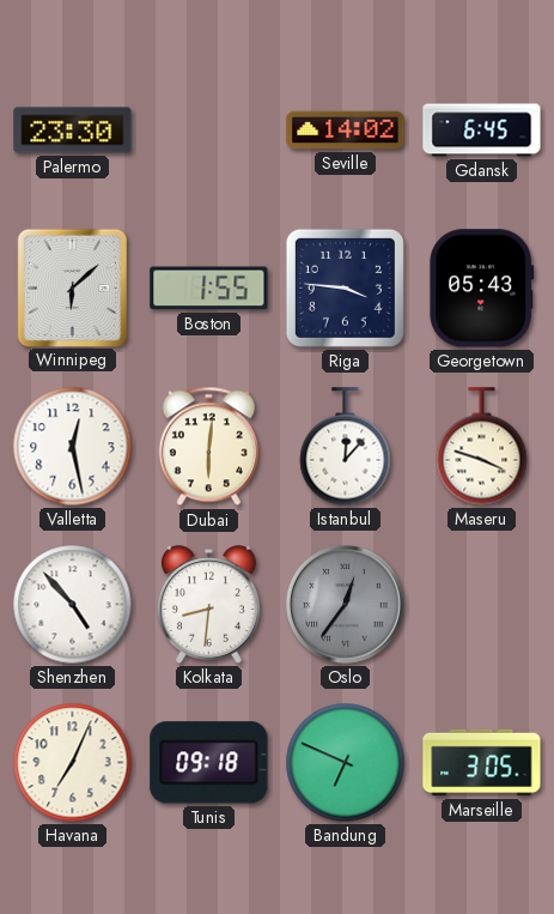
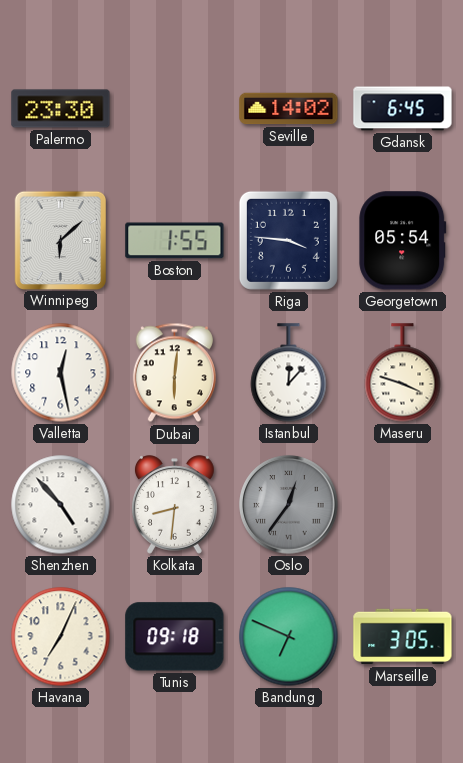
Georgetown: 05:43 -> 05:54
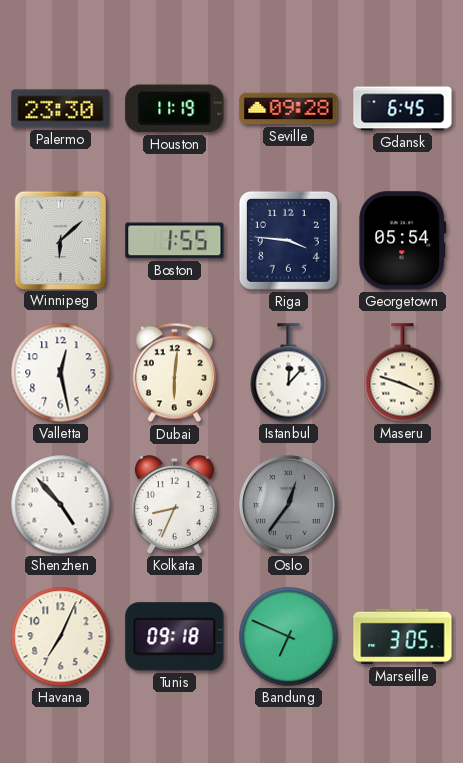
Houston: none -> 11:19
Seville: 14:02 -> 09:28
Kolkata: 8:31 -> 8:34
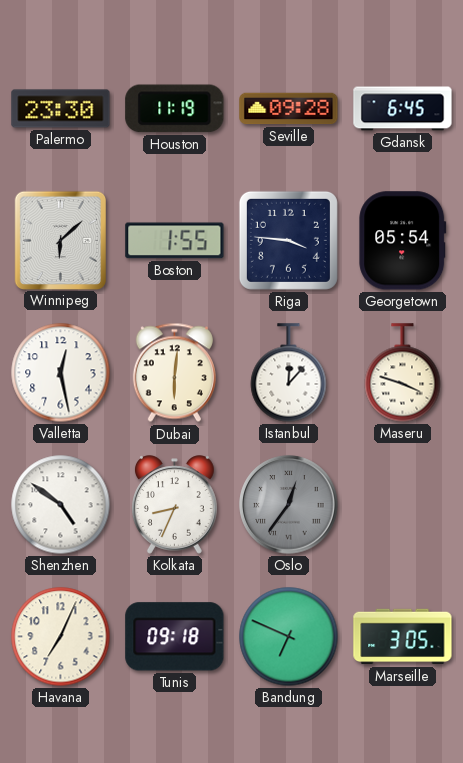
Shenzhen: 4:53 -> 4:51
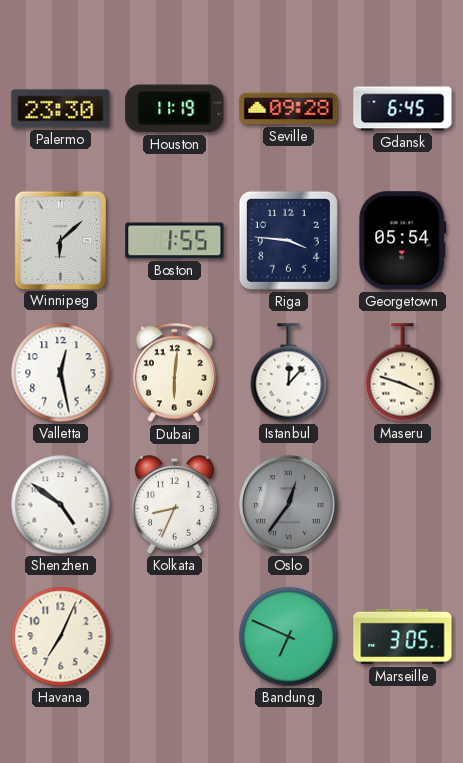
Tunis: 09:18 -> none
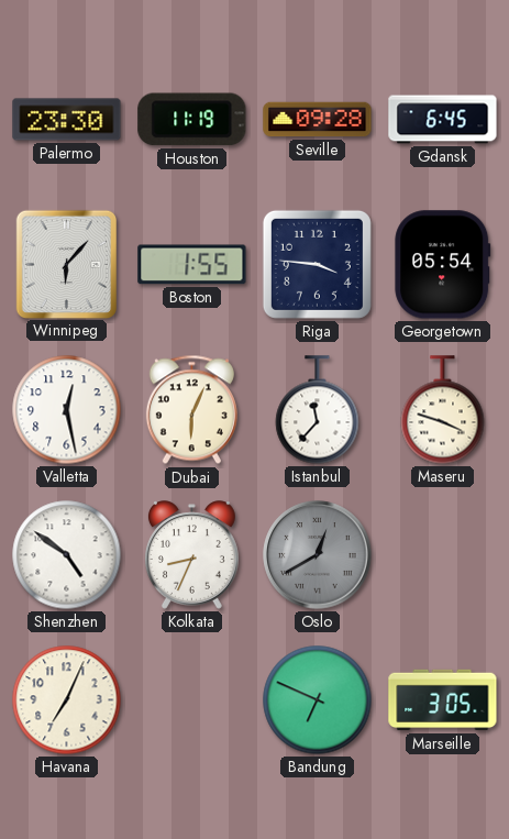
Winnipeg: 6:08 -> 6:07
Dubai: 6:01 -> 6:04
Istanbul: 12:07 -> 11:37
Oslo: 12:36 -> 12:40
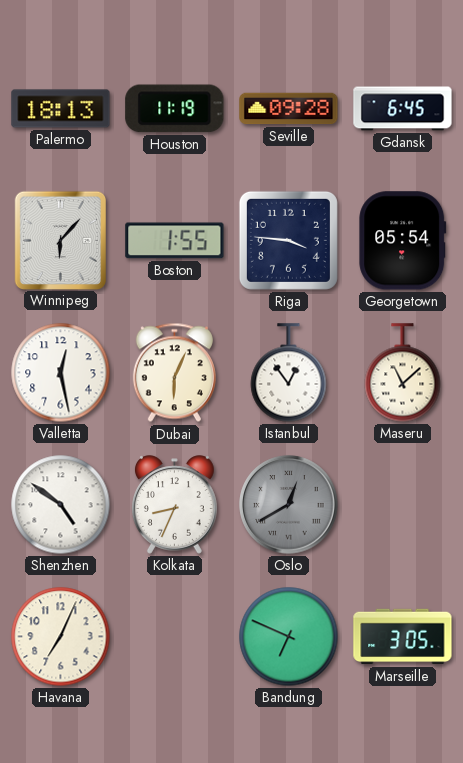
Palermo: 23:30 -> 18:13
Istanbul: 11:37 -> 12:54
Maseru: 3:48 -> 11:08
